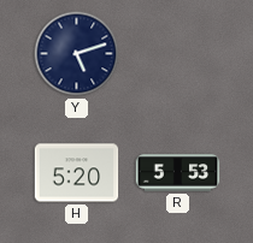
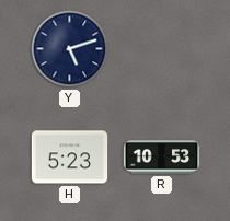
H: 5:20 -> 5:23
R: 5:53 -> 10:53
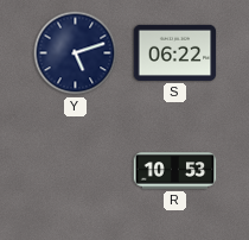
S: none -> 06:22
H: 5:23 -> none
